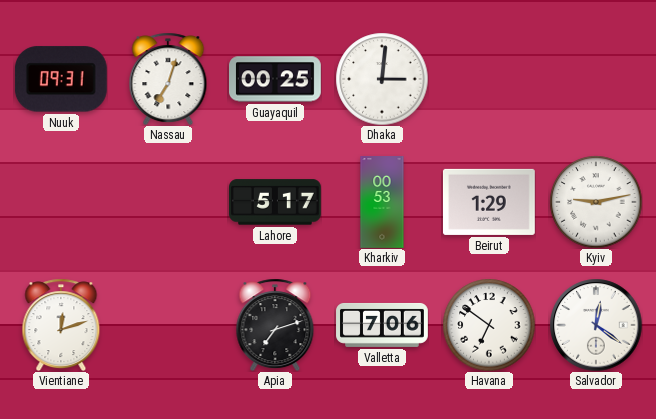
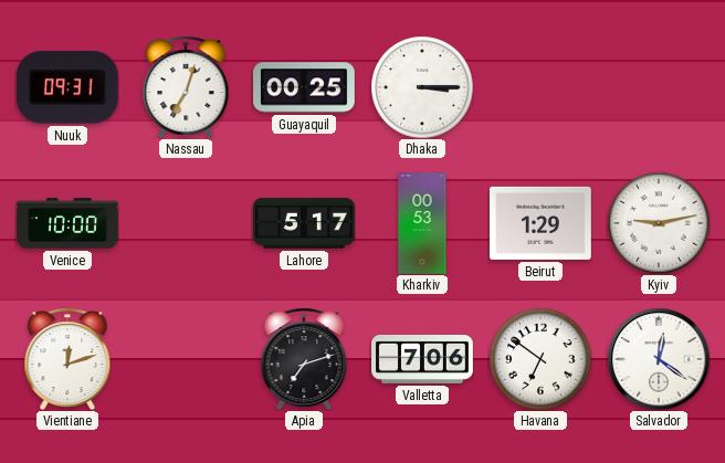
Dhaka: 3:01 -> 3:15
Venice: none -> 10:00
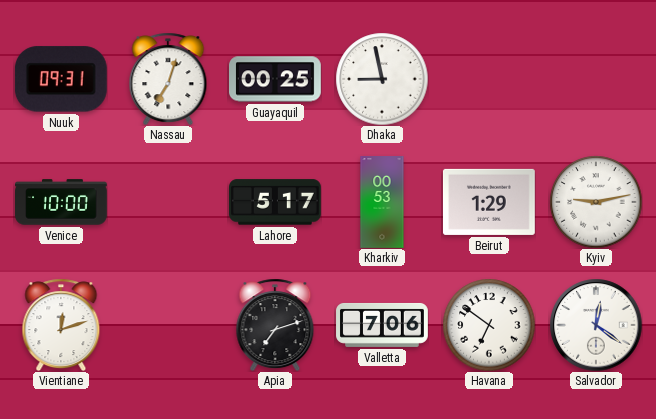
Dhaka: 3:15 -> 8:58
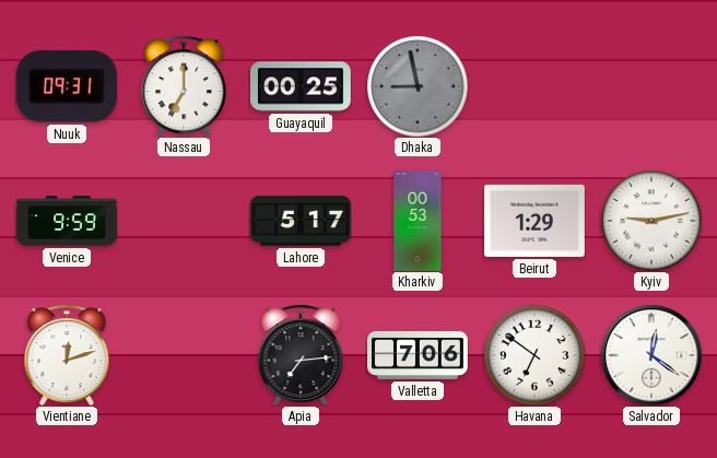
Nassau: 7:03 -> 7:00
Dhaka dial: white -> grey
Venice: 10:00 -> 9:59
Apia: 7:12 -> 7:14
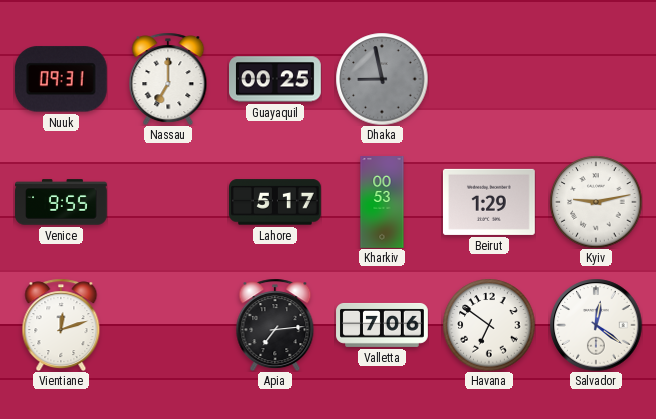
Venice: 9:59 -> 9:55
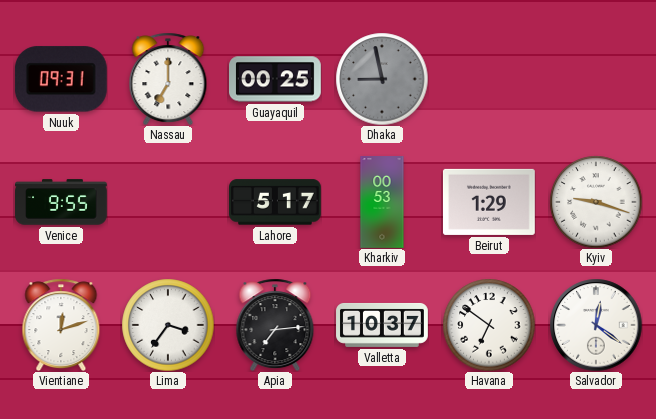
Kyiv: 9:13 -> 9:18
Lima: none -> 3:36
Valletta: 7:06 -> 10:37
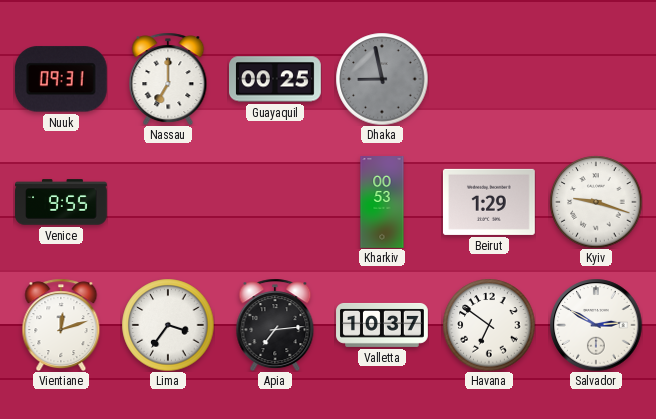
Lahore: 5:17 -> none
Salvador: 12:21 -> 2:50
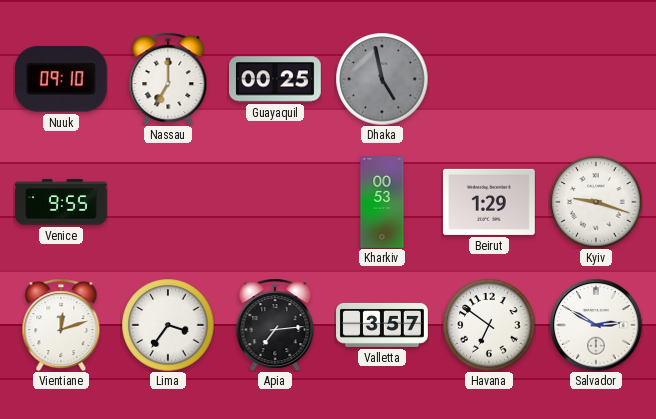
Nuuk: 09:31 -> 09:10
Dhaka: 8:58 -> 4:58
Valletta: 10:37 -> 3:57
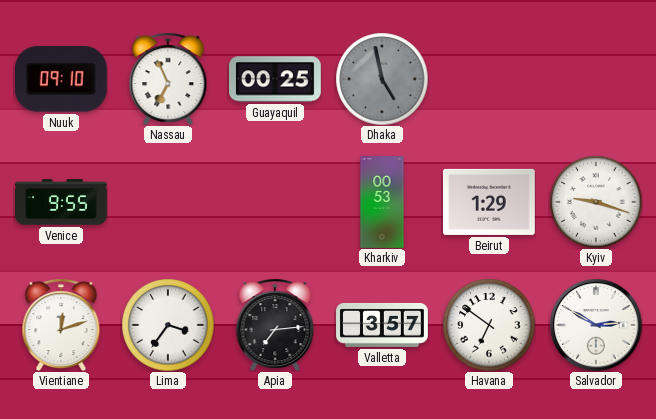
Nassau: 7:00 -> 6:56
